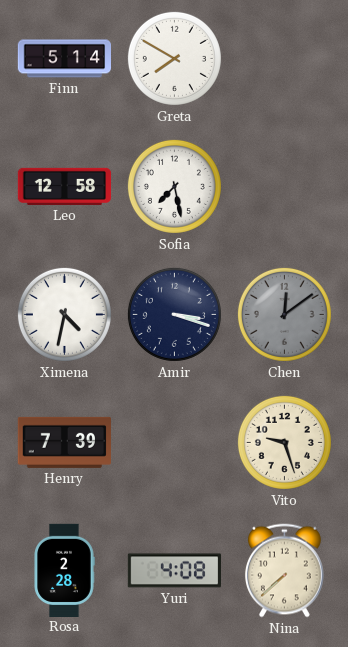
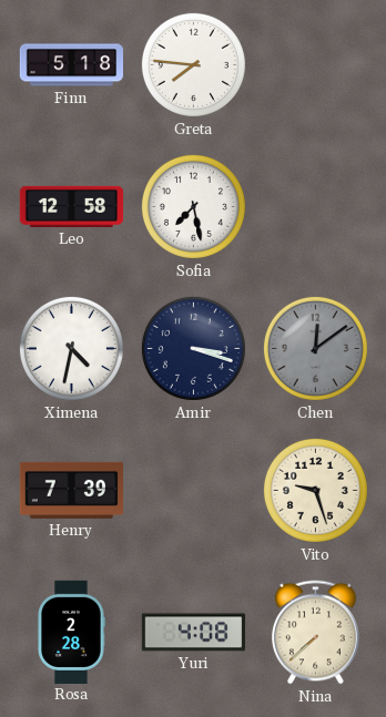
Finn: 5:14 -> 5:18
Greta: 7:50 -> 7:46
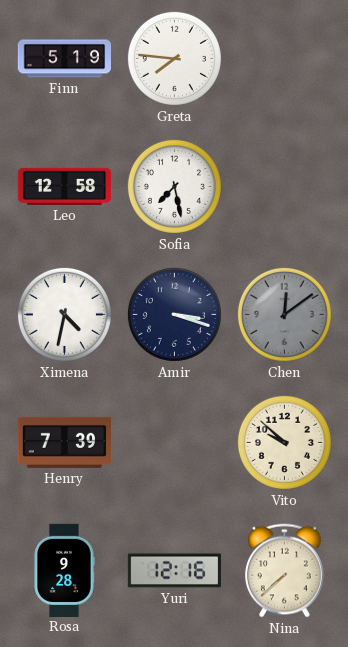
Finn: 5:18 -> 5:19
Vito: 9:27 -> 9:52
Rosa: 2:28 -> 9:28
Yuri: 4:08 -> 12:16
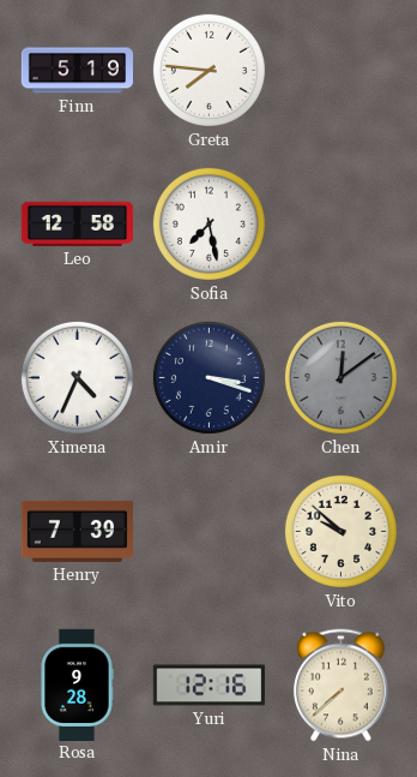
Ximena: 4:32 -> 4:34
